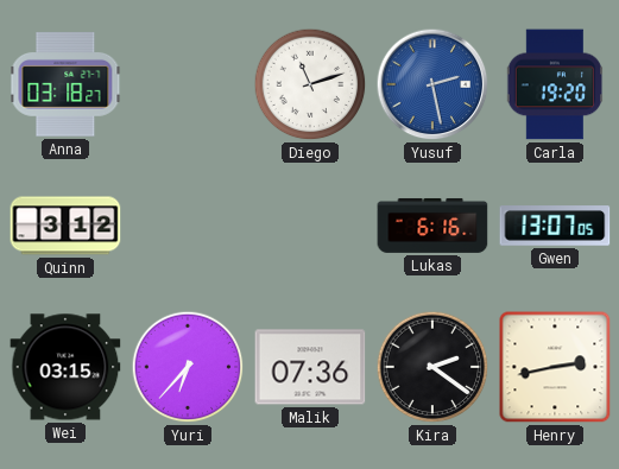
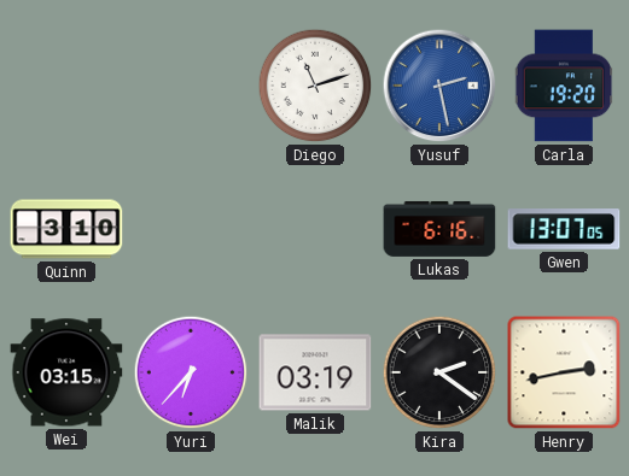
Anna: 03:18 -> none
Quinn: 3:12 -> 3:10
Malik: 07:36 -> 03:19
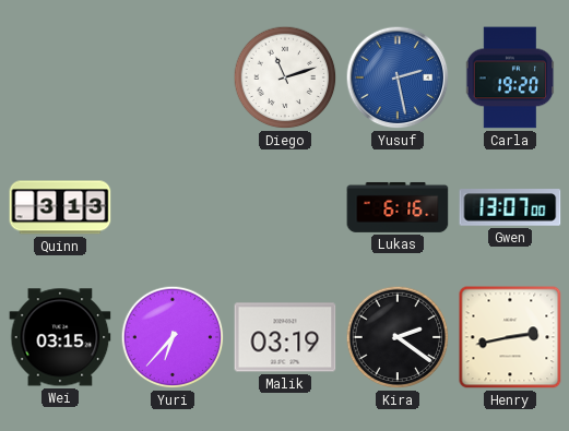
Quinn: 3:10 -> 3:13
Gwen: 13:07:05 -> 13:07:00
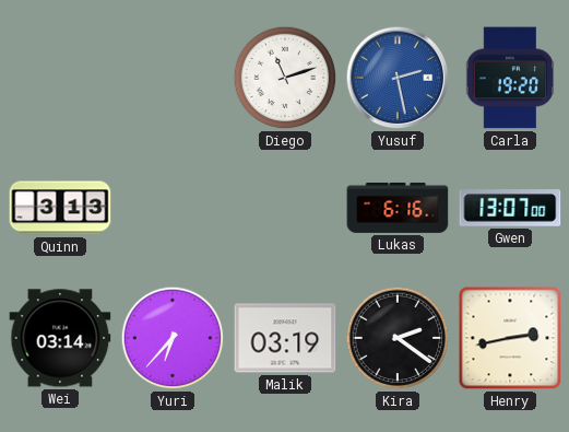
Wei: 03:15 -> 03:14
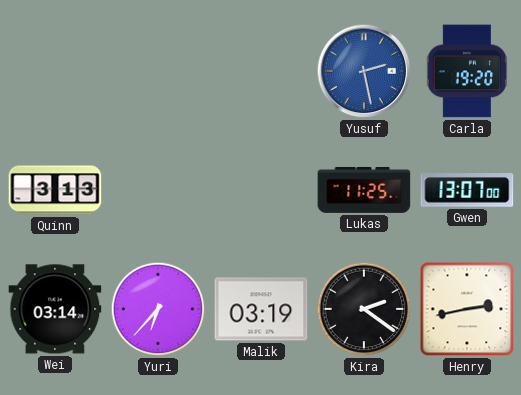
Diego: 11:12 -> none
Lukas: 6:16 -> 11:25
